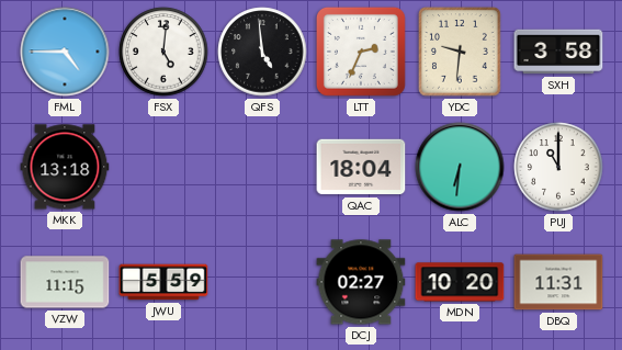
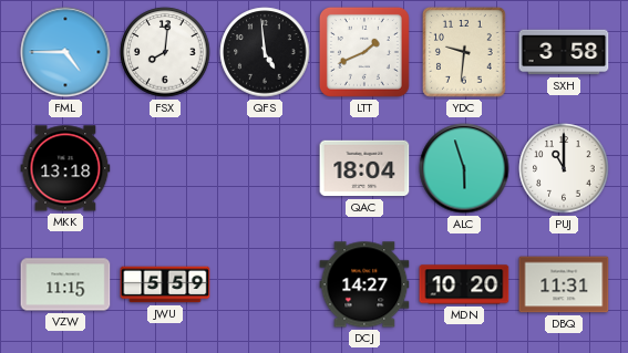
FSX: 5:01 -> 8:01
LTT: 2:34 -> 1:41
ALC: 6:31 -> 5:57
DCJ: 02:27 -> 14:27
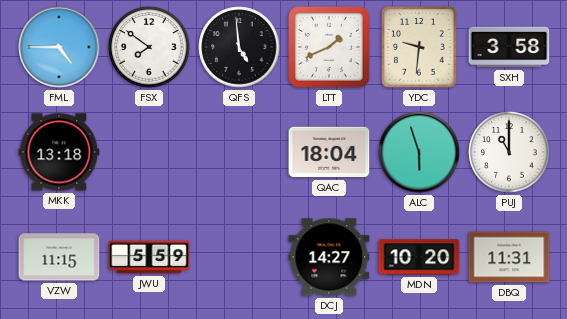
FSX: 8:01 -> 7:51
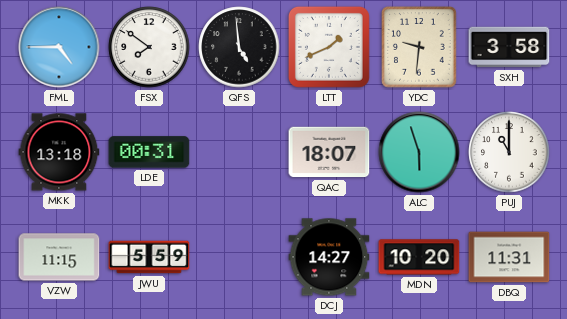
LDE: none -> 00:31
QAC: 18:04 -> 18:07
